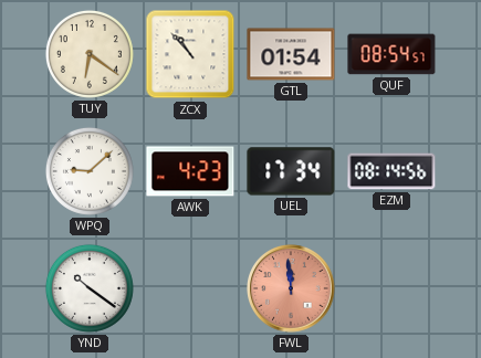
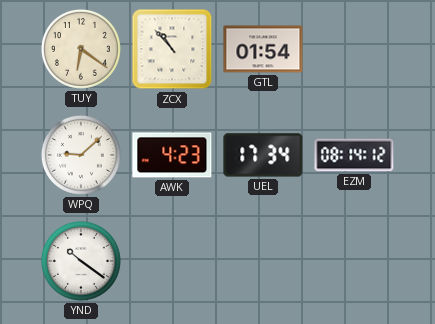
QUF: 08:54 -> none
EZM: 08:14:56 -> 08:14:12
FWL: 11:59 -> none
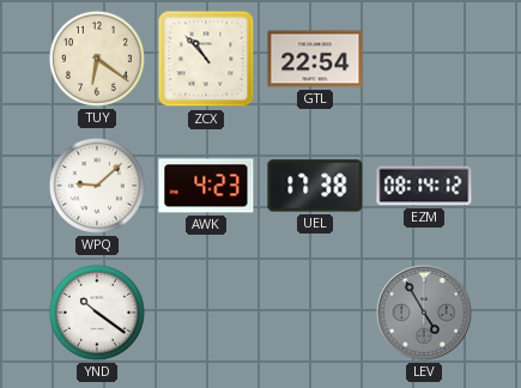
GTL: 01:54 -> 22:54
UEL: 17:34 -> 17:38
LEV: none -> 4:55
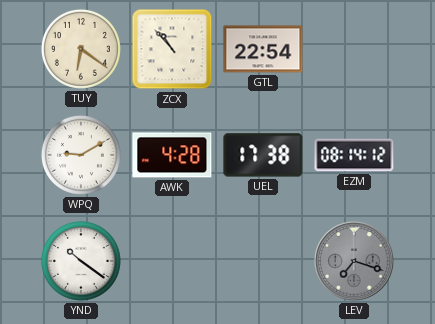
WPQ: 9:08 -> 9:10
AWK: 4:23 -> 4:28
LEV: 4:55 -> 7:18
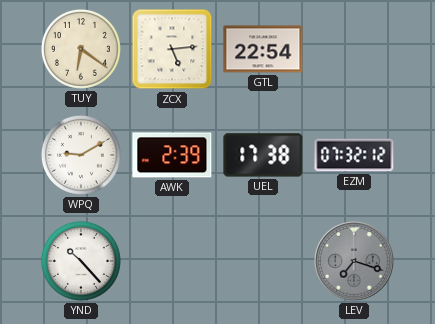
ZCX: 10:53 -> 5:14
AWK: 4:28 -> 2:39
EZM: 08:14 -> 07:32
YND: 10:21 -> 10:23
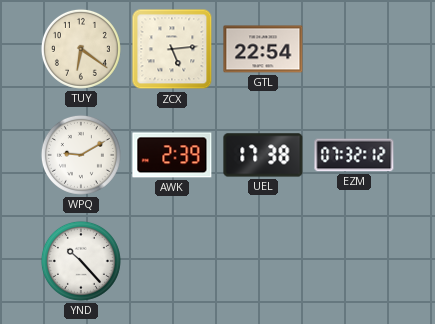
LEV: 7:18 -> none
